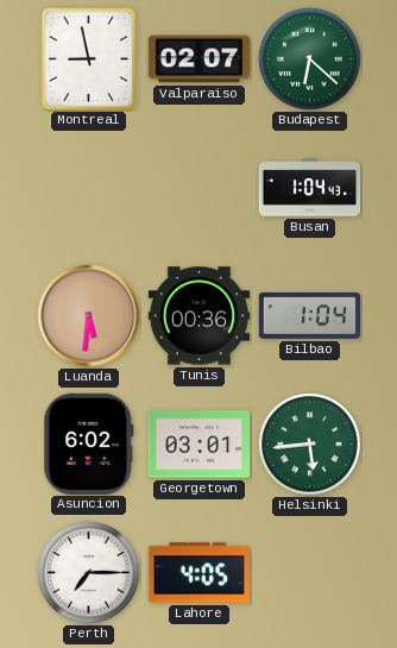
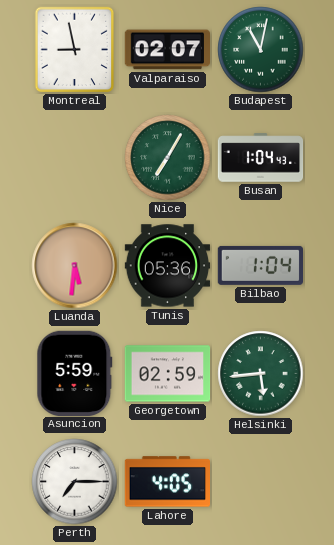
Budapest: 6:22 -> 11:02
Nice: none -> 7:05
Tunis: 00:36 -> 05:36
Asuncion: 6:02 -> 5:59
Georgetown: 03:01 -> 02:59
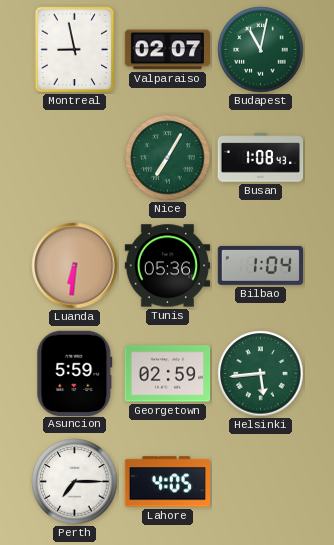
Busan: 1:04 -> 1:08
Luanda: 5:31 -> 6:31
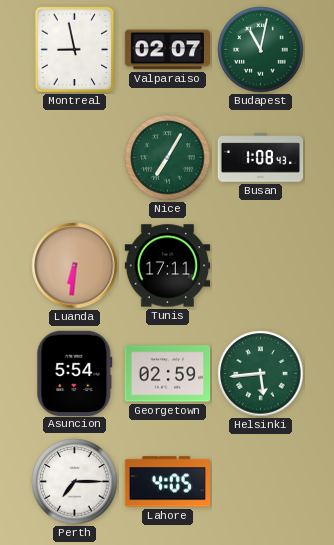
Tunis: 05:36 -> 17:11
Bilbao: 1:04 -> none
Asuncion: 5:59 -> 5:54
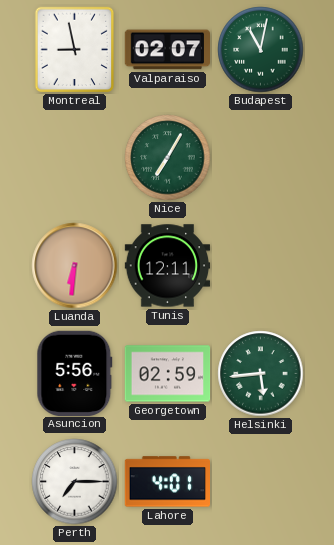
Busan: 1:08 -> none
Tunis: 17:11 -> 12:11
Asuncion: 5:54 -> 5:56
Lahore: 4:05 -> 4:01
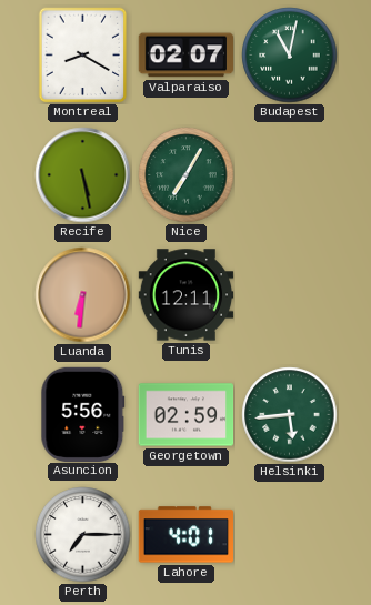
Montreal: 8:58 -> 8:20
Recife: none -> 5:28
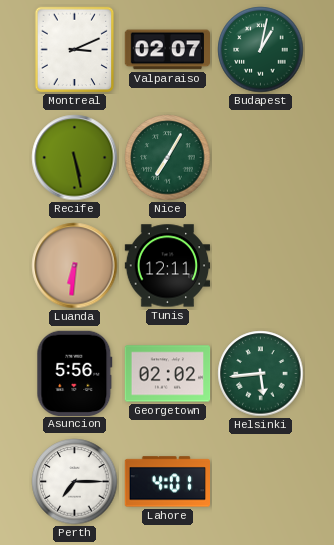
Montreal: 8:20 -> 3:11
Budapest: 11:02 -> 1:02
Georgetown: 02:59 -> 02:02
